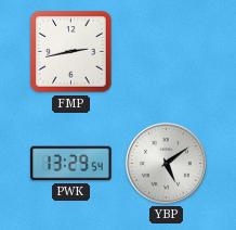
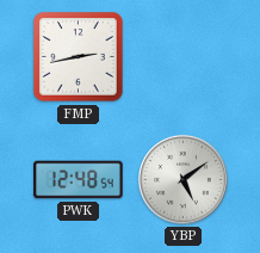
PWK: 13:29 -> 12:48
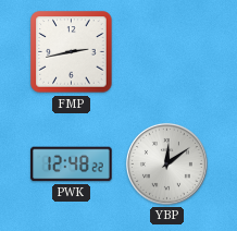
PWK: 12:48:54 -> 12:48:22
YBP: 5:09 -> 12:09
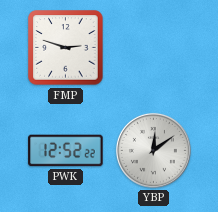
FMP: 2:43 -> 2:48
PWK: 12:48 -> 12:52
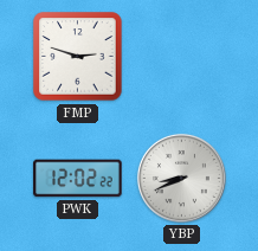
PWK: 12:52 -> 12:02
YBP: 12:09 -> 8:41
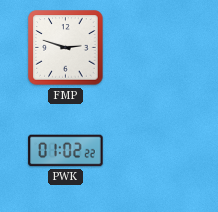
PWK: 12:02 -> 01:02
YBP: 8:41 -> none
